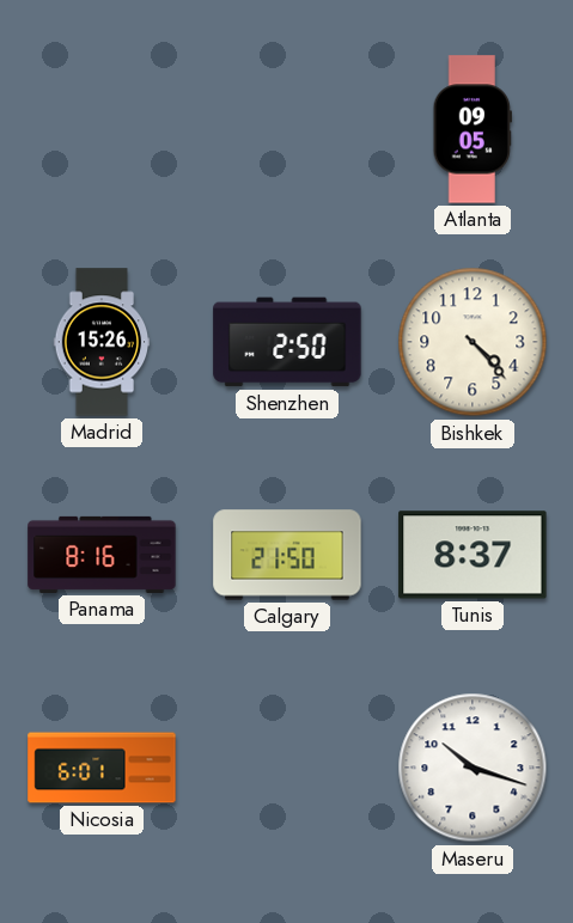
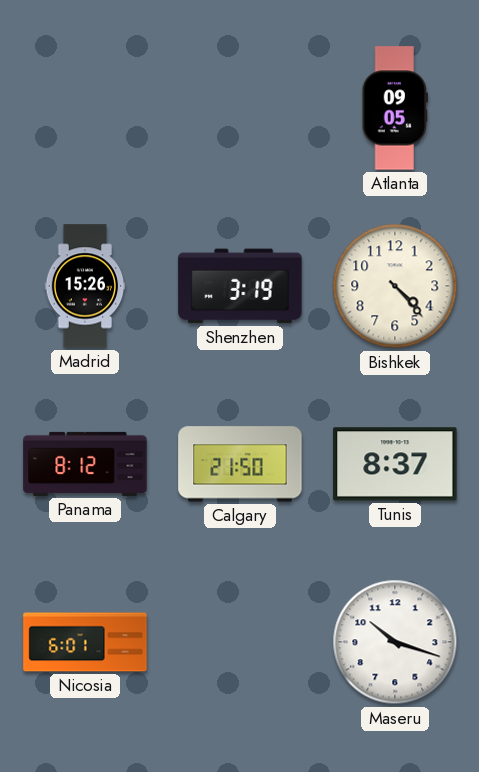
Shenzhen: 2:50 -> 3:19
Panama: 8:16 -> 8:12
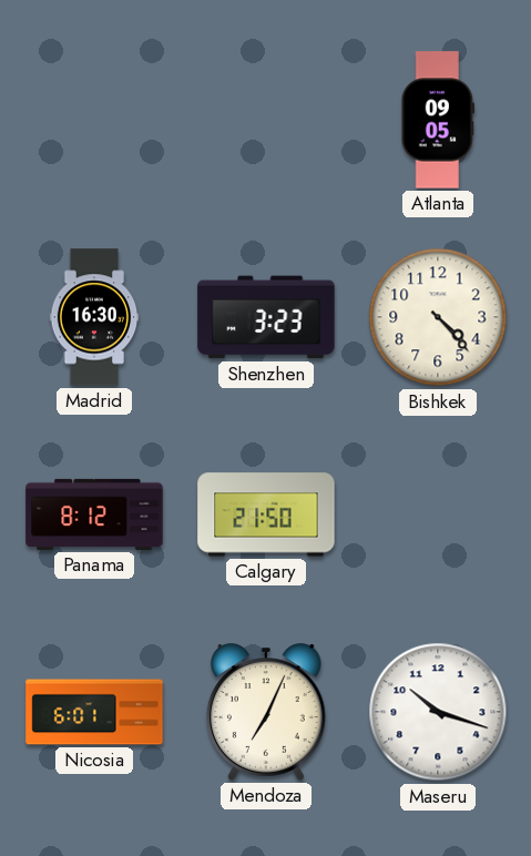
Madrid: 15:26 -> 16:30
Shenzhen: 3:19 -> 3:23
Tunis: 8:37 -> none
Mendoza: none -> 7:04
